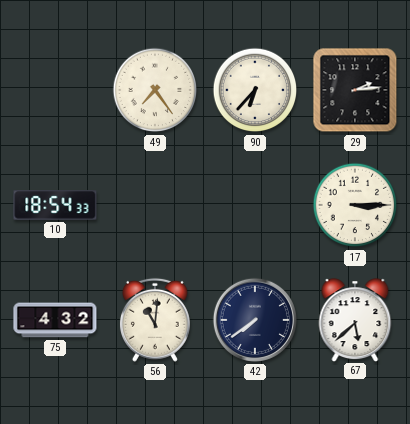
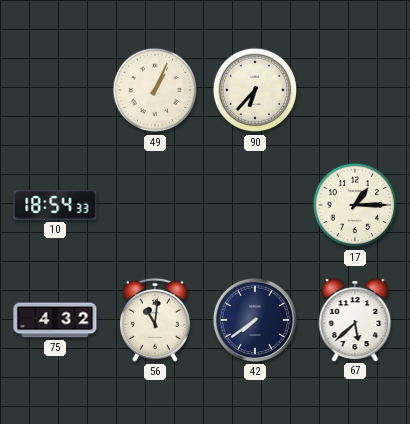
49: 7:24 -> 1:04
29: 2:14 -> none
17: 3:15 -> 1:15
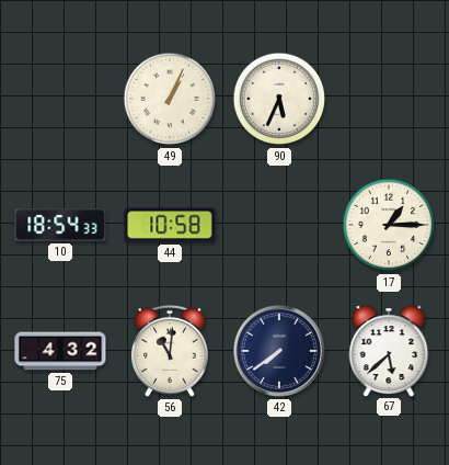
90: 6:37 -> 5:34
44: none -> 10:58
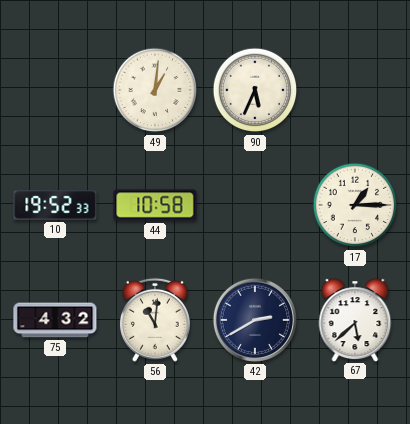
49: 1:04 -> 1:01
10: 18:54 -> 19:52
42: 7:39 -> 2:40
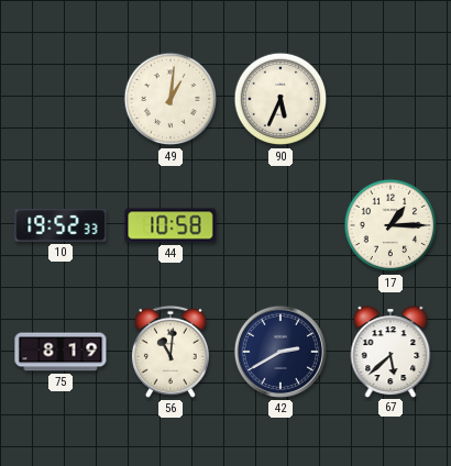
75: 4:32 -> 8:19
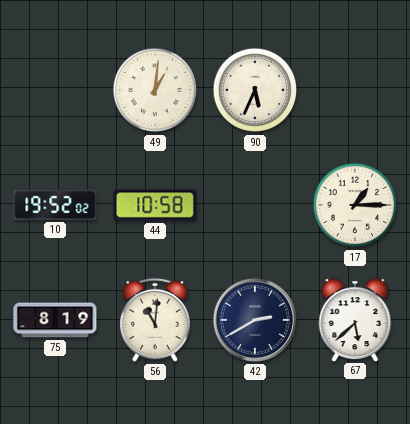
10: 19:52:33 -> 19:52:02
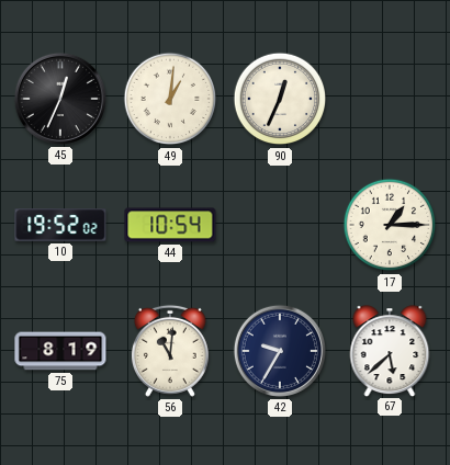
45: none -> 12:34
90: 5:34 -> 12:34
44: 10:58 -> 10:54
42: 2:40 -> 9:35
